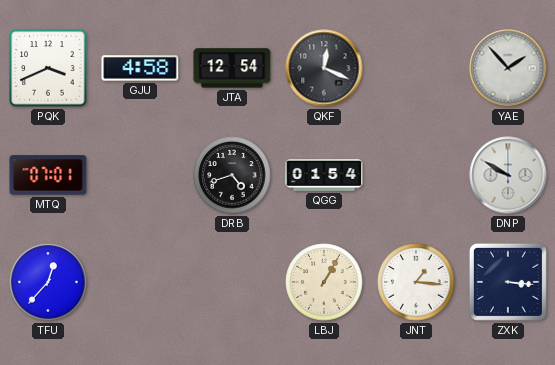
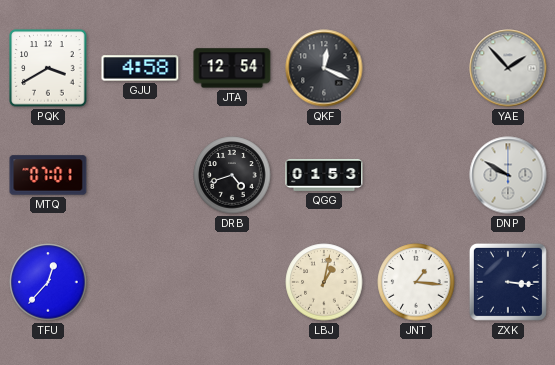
PQK: 3:41 -> 3:40
QGG: 01:54 -> 01:53
LBJ: 1:05 -> 1:02
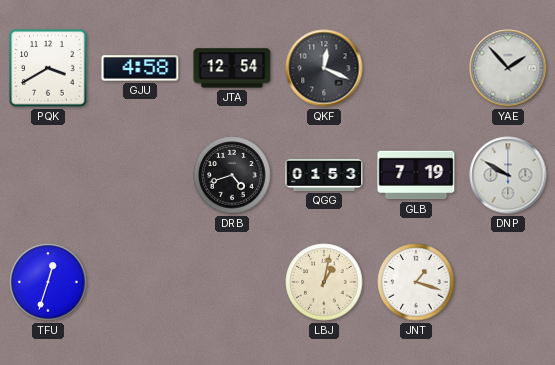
MTQ: 07:01 -> none
GLB: none -> 7:19
TFU: 12:37 -> 12:33
JNT: 1:16 -> 1:18
ZXK: 3:16 -> none
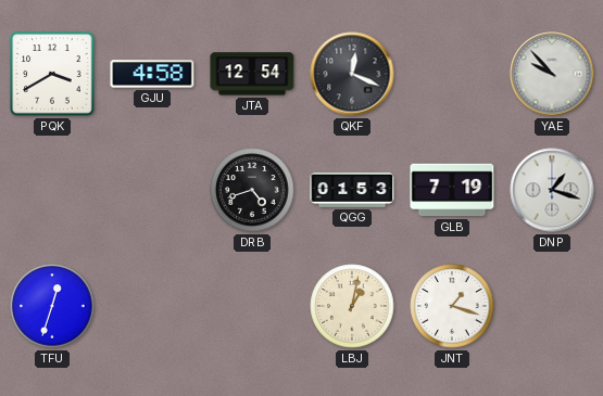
YAE: 1:53 -> 9:53
DNP: 9:50 -> 1:18
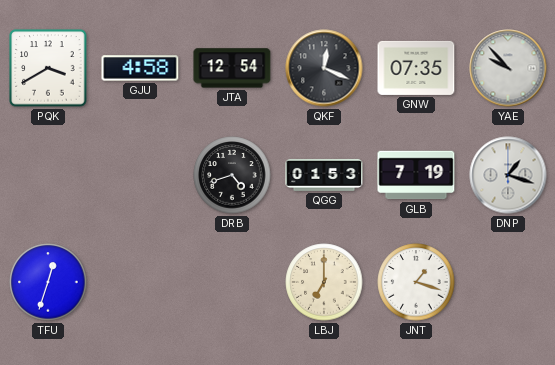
GNW: none -> 07:35
LBJ: 1:02 -> 7:00
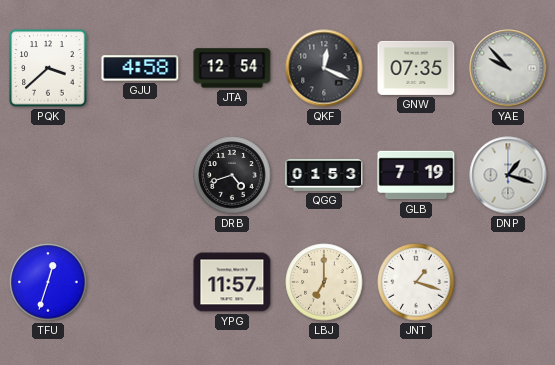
PQK: 3:40 -> 3:38
YPG: none -> 11:57
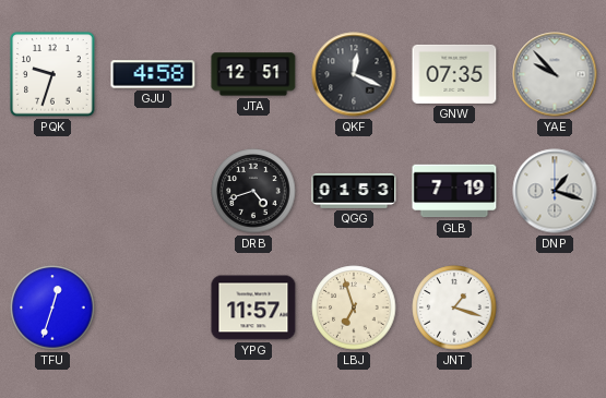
PQK: 3:38 -> 9:33
JTA: 12:54 -> 12:51
LBJ: 7:00 -> 6:57
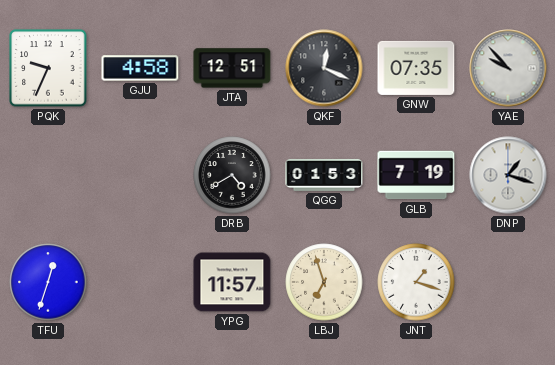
PQK: 9:33 -> 9:34
DRB: 4:42 -> 4:40
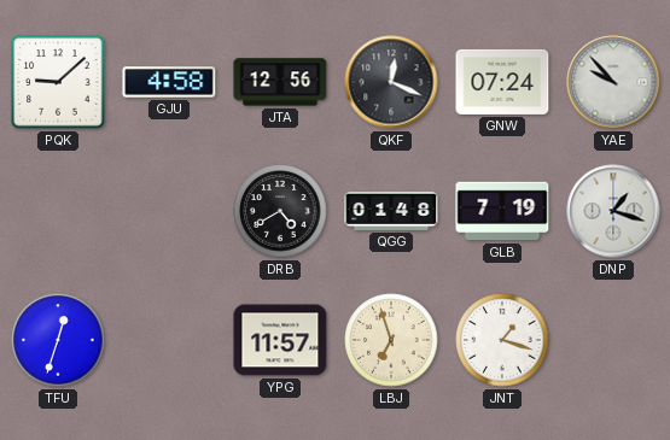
PQK: 9:34 -> 9:08
JTA: 12:51 -> 12:56
GNW: 07:35 -> 07:24
QGG: 01:53 -> 01:48
